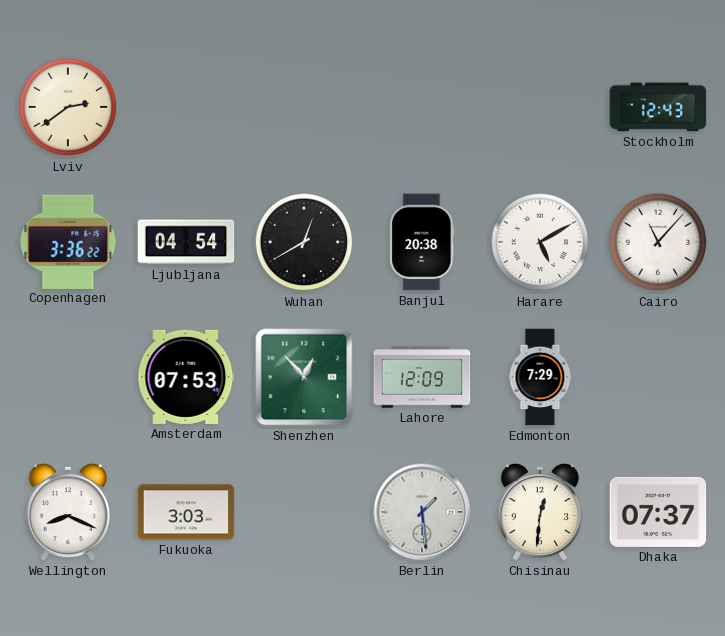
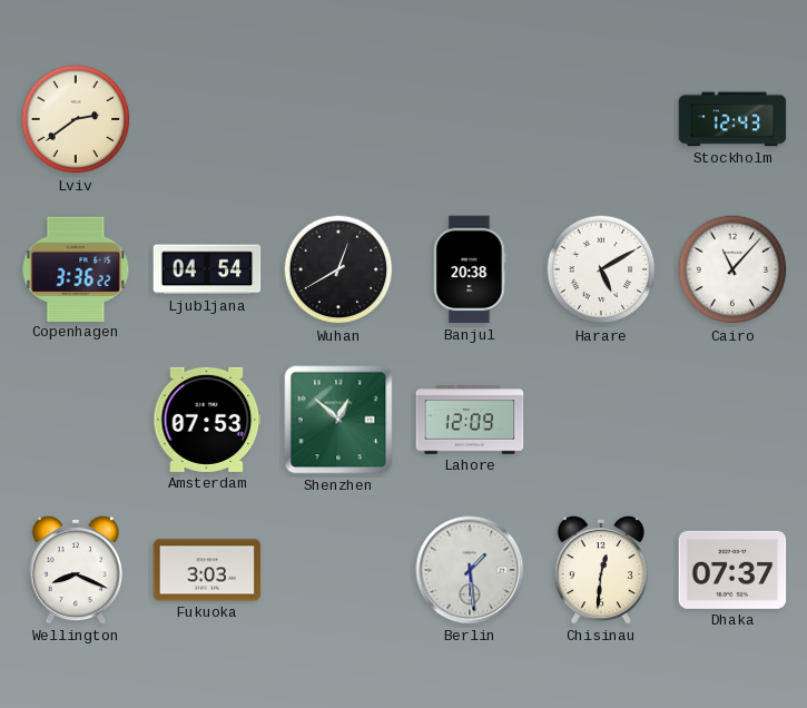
Shenzhen: 12:53 -> 12:52
Edmonton: 7:29 -> none
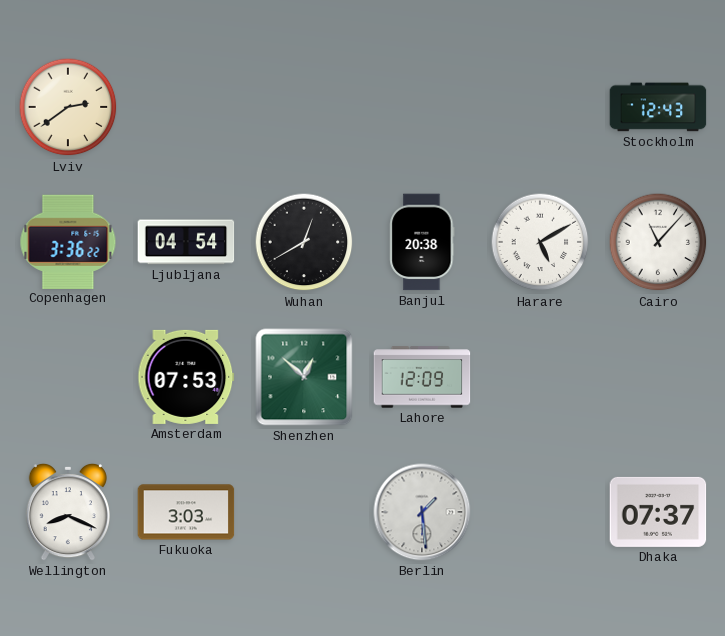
Chisinau: 12:31 -> none
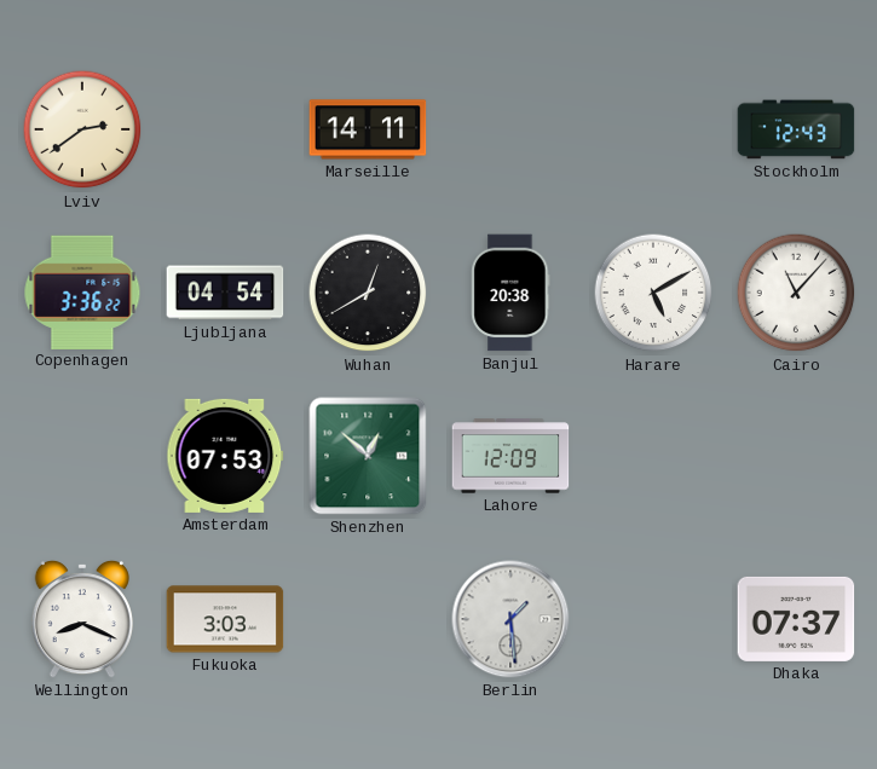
Marseille: none -> 14:11
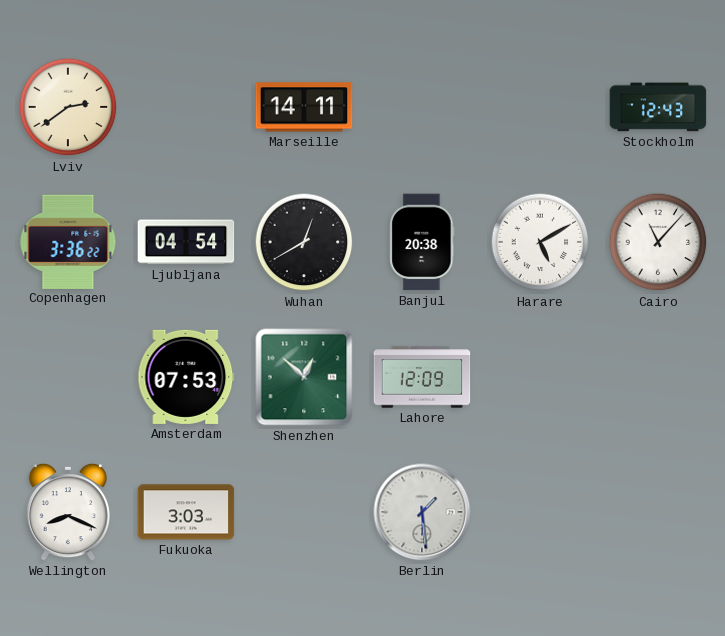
Dhaka: 07:37 -> none
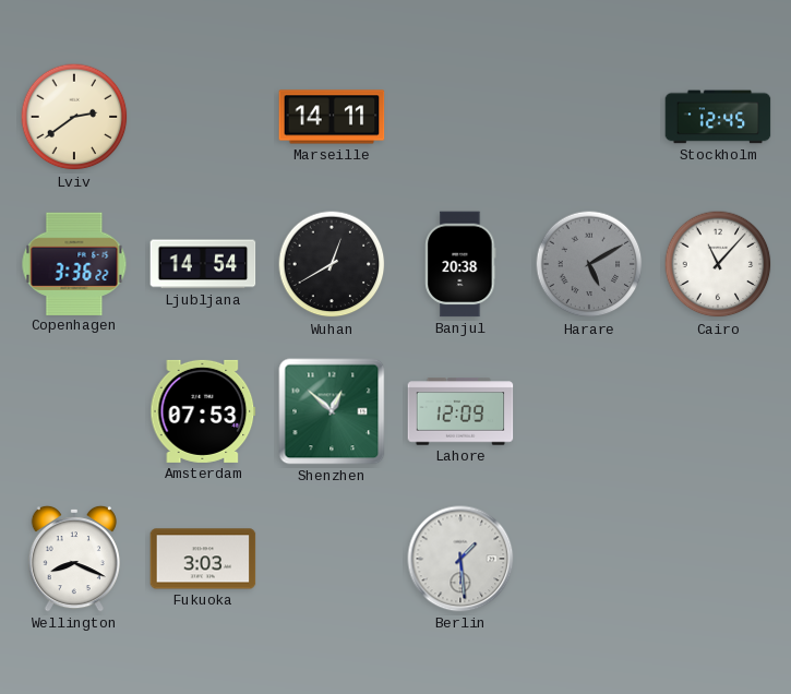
Stockholm: 12:43 -> 12:45
Ljubljana: 04:54 -> 14:54
Harare dial: white -> grey
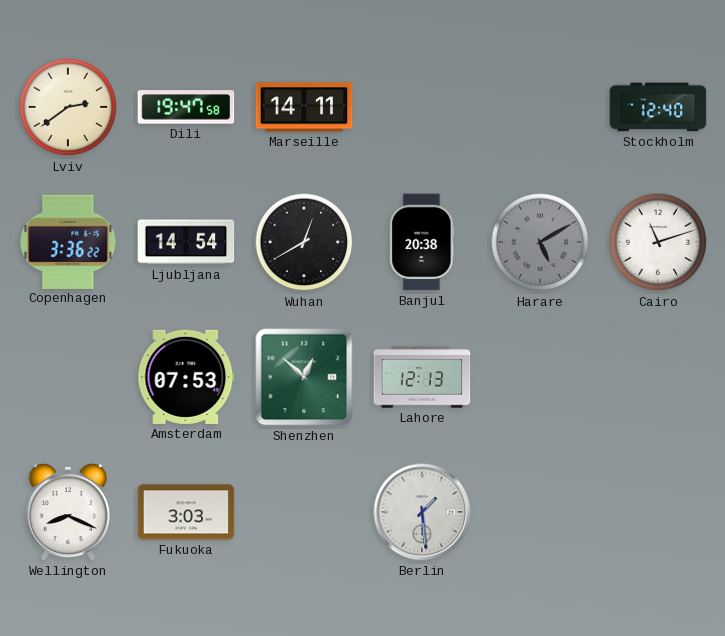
Dili: none -> 19:47
Stockholm: 12:45 -> 12:40
Cairo: 11:07 -> 11:12
Lahore: 12:09 -> 12:13
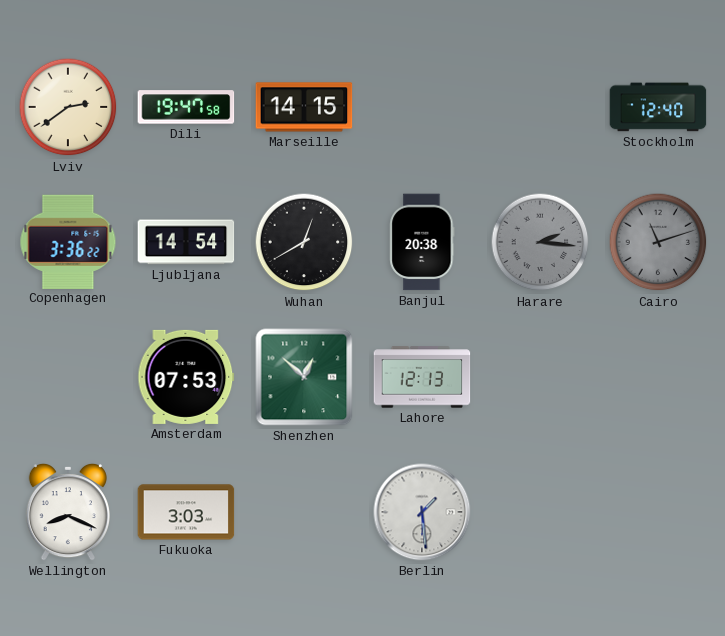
Marseille: 14:11 -> 14:15
Harare: 5:10 -> 2:16
Cairo dial: white -> grey
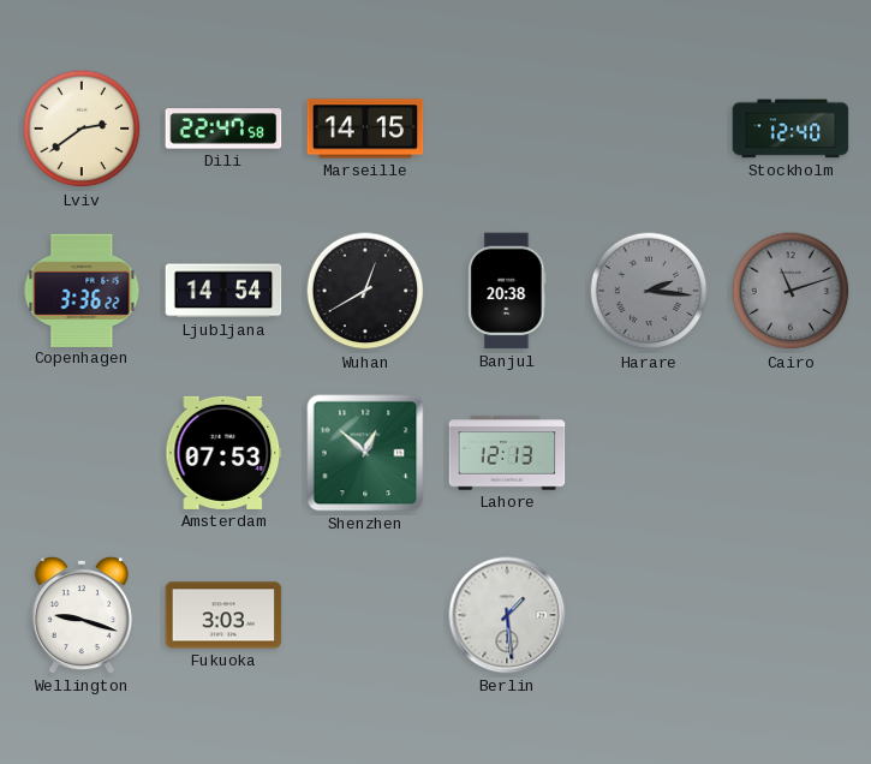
Dili: 19:47 -> 22:47
Wellington: 8:19 -> 9:18
